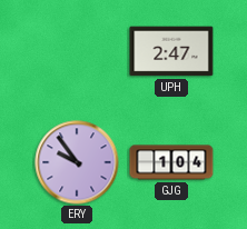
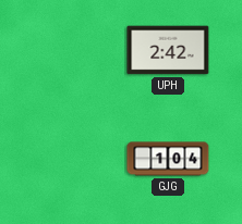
UPH: 2:47 -> 2:42
ERY: 9:54 -> none
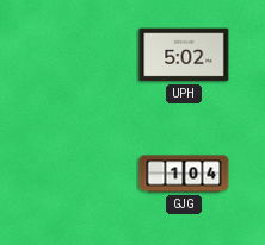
UPH: 2:42 -> 5:02
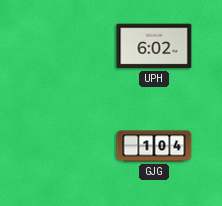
UPH: 5:02 -> 6:02
